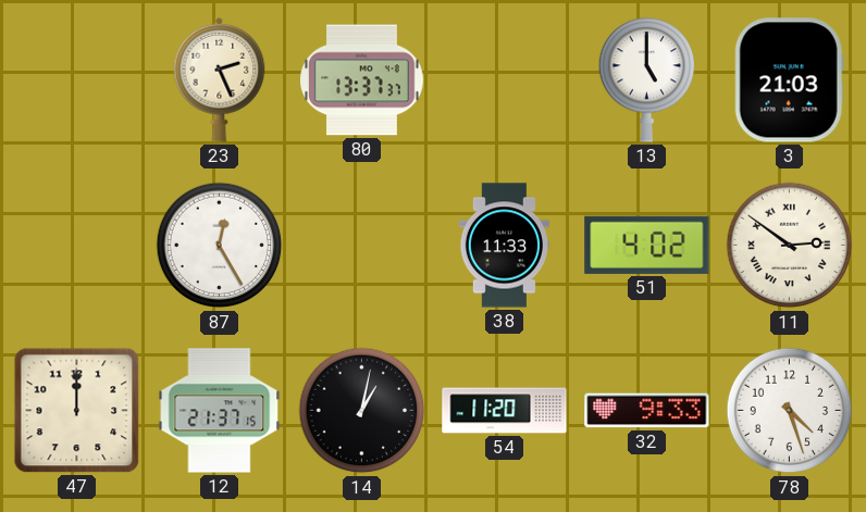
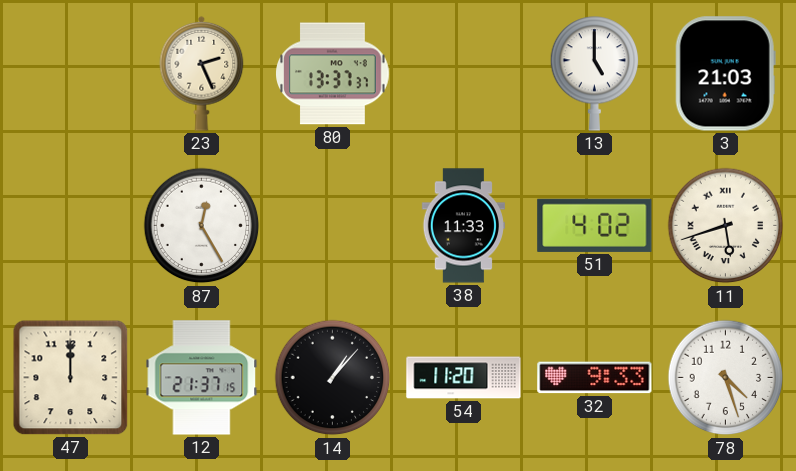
11: 2:51 -> 5:42
14: 1:02 -> 1:07
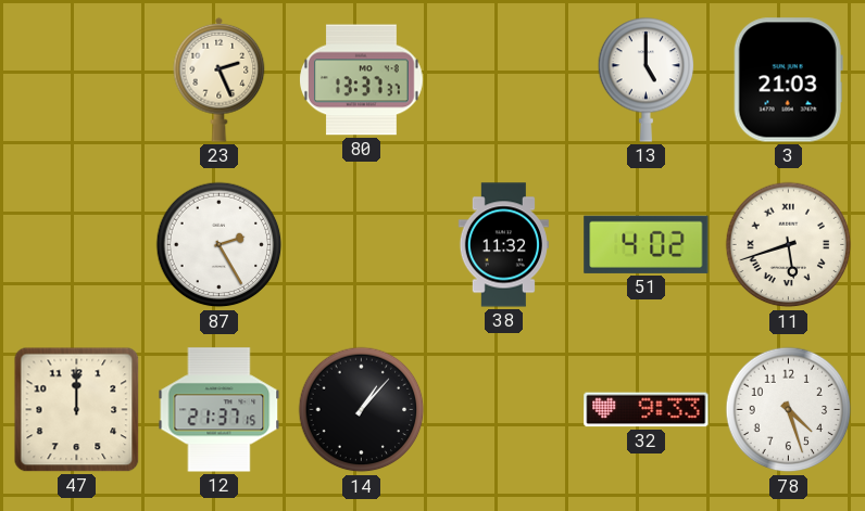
87: 12:25 -> 2:25
38: 11:33 -> 11:32
54: 11:20 -> none
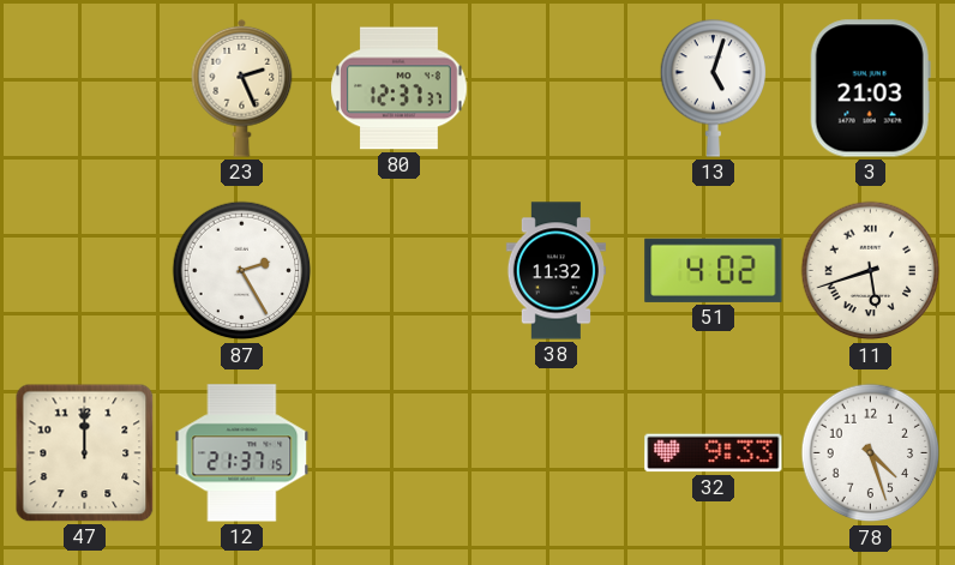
80: 13:37 -> 12:37
13: 5:00 -> 5:03
14: 1:07 -> none
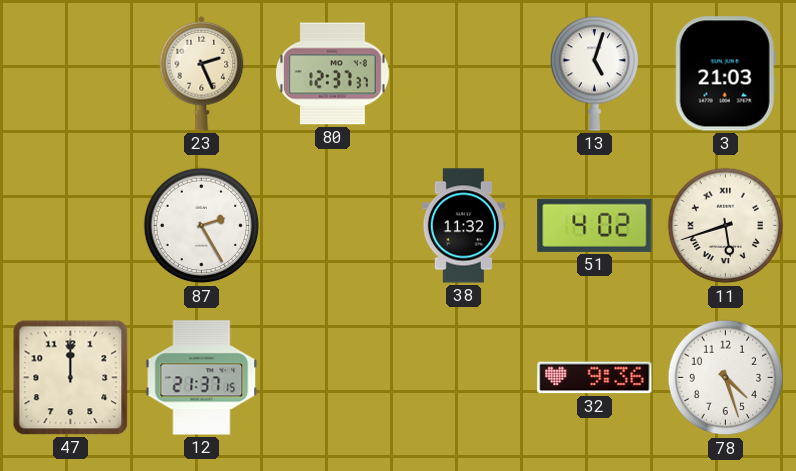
32: 9:33 -> 9:36
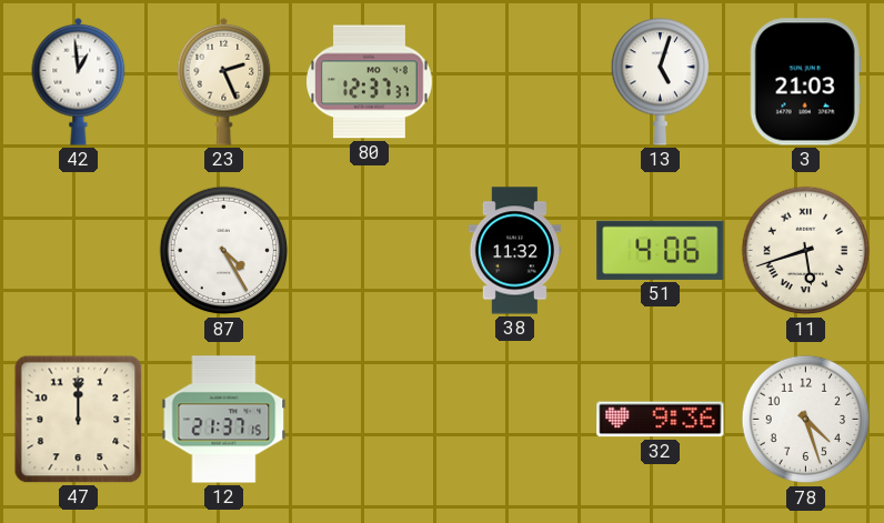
42: none -> 12:59
87: 2:25 -> 4:25
51: 4:02 -> 4:06
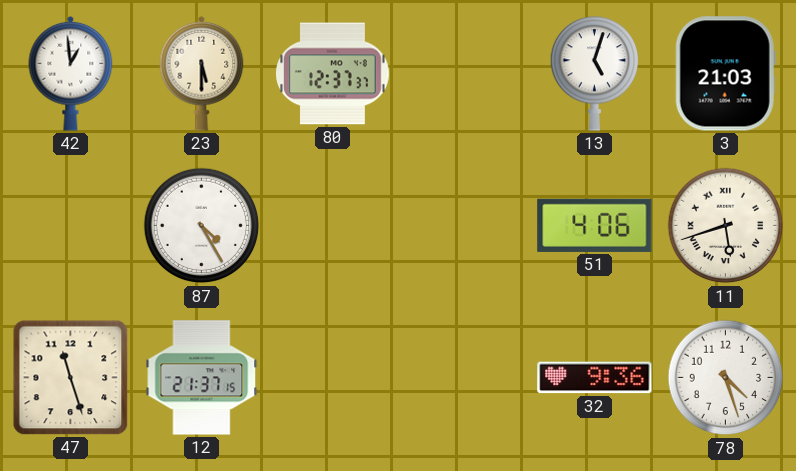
23: 2:26 -> 5:30
38: 11:32 -> none
47: 12:00 -> 11:27
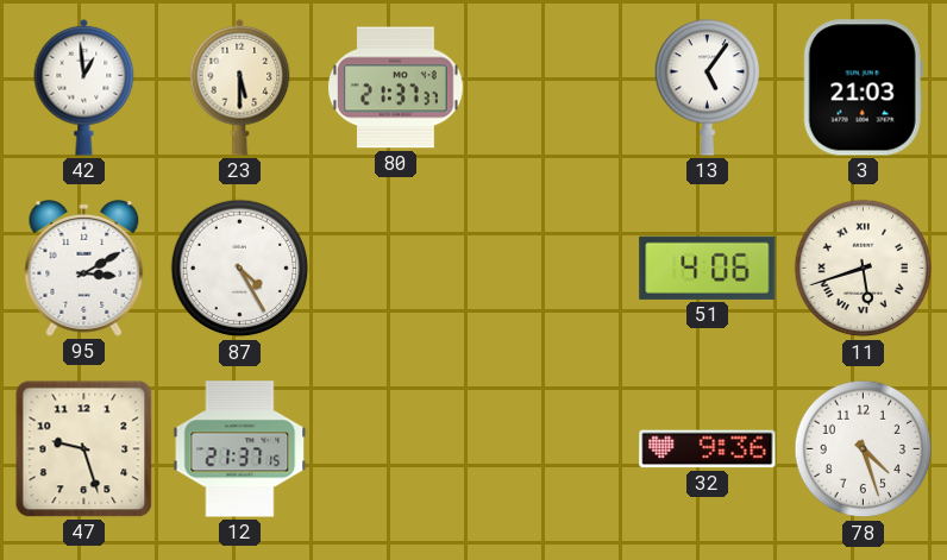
80: 12:37 -> 21:37
13: 5:03 -> 5:06
95: none -> 3:10
47: 11:27 -> 9:27
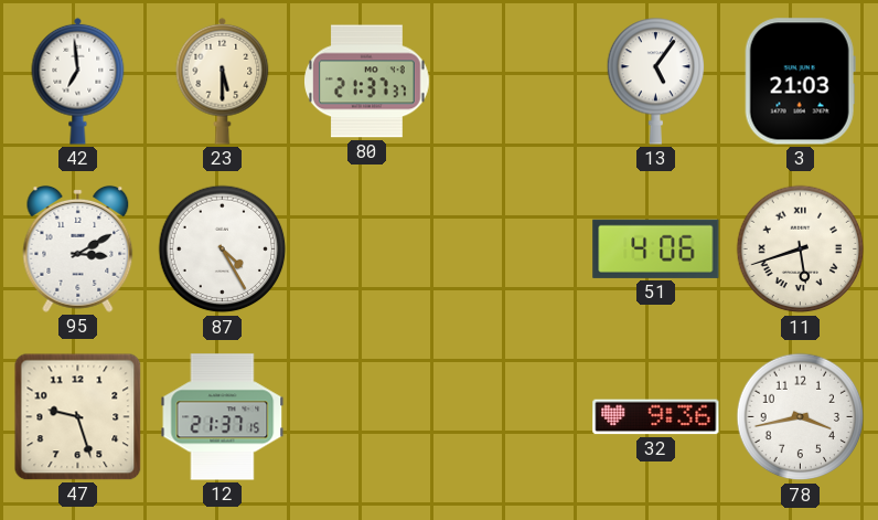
42: 12:59 -> 6:59
78: 4:27 -> 3:43
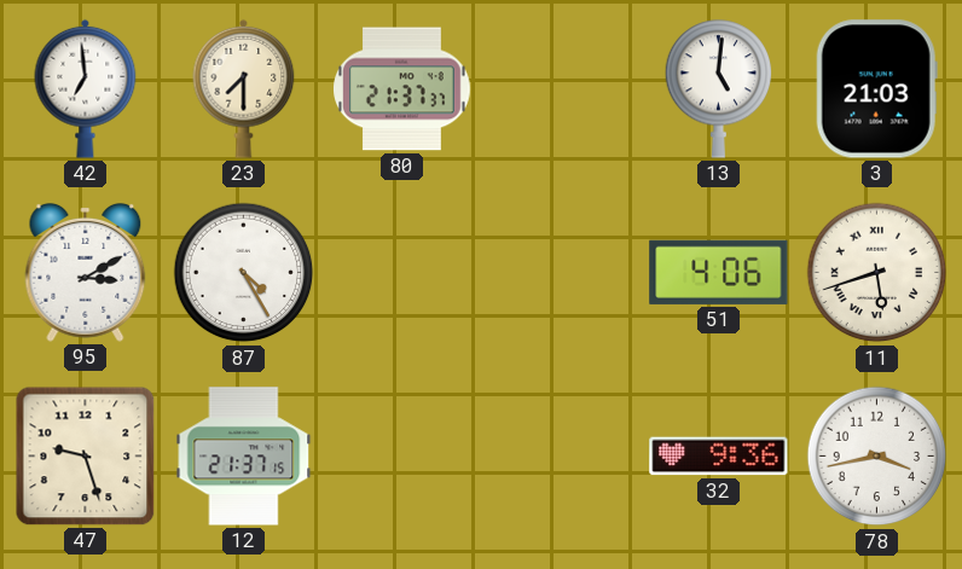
23: 5:30 -> 7:30
13: 5:06 -> 5:01
